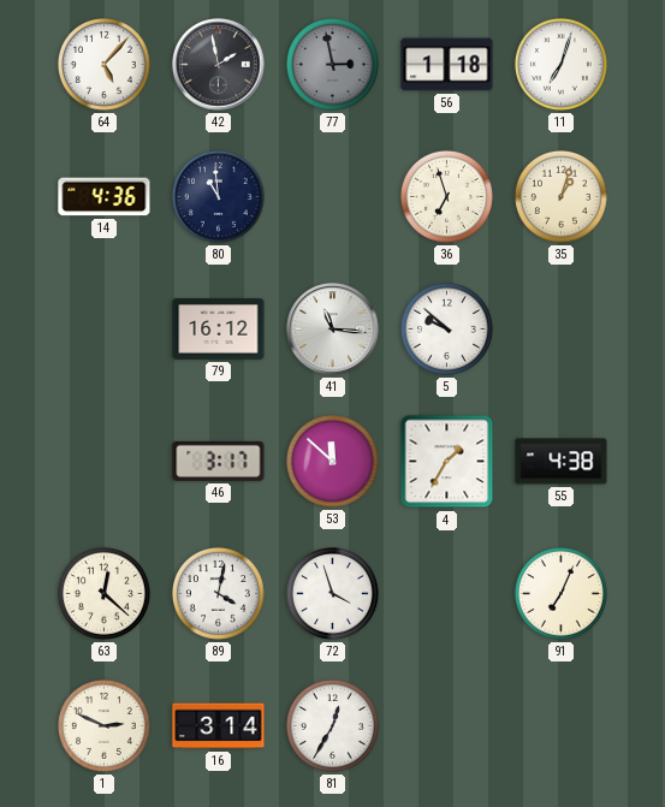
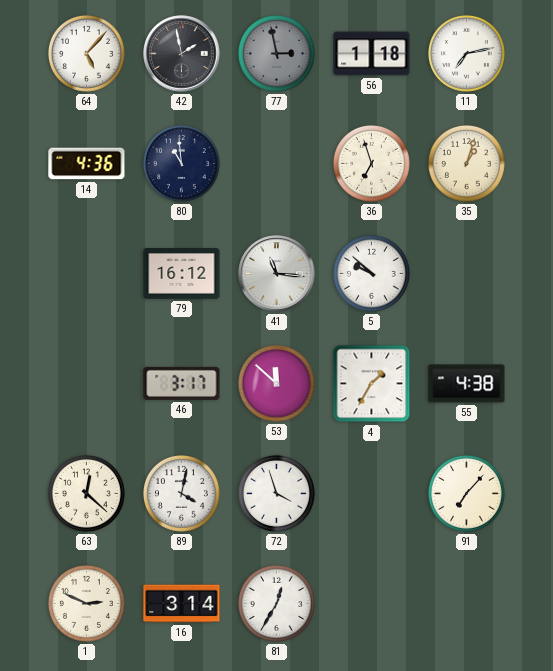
11: 7:03 -> 7:13
91: 7:04 -> 7:07
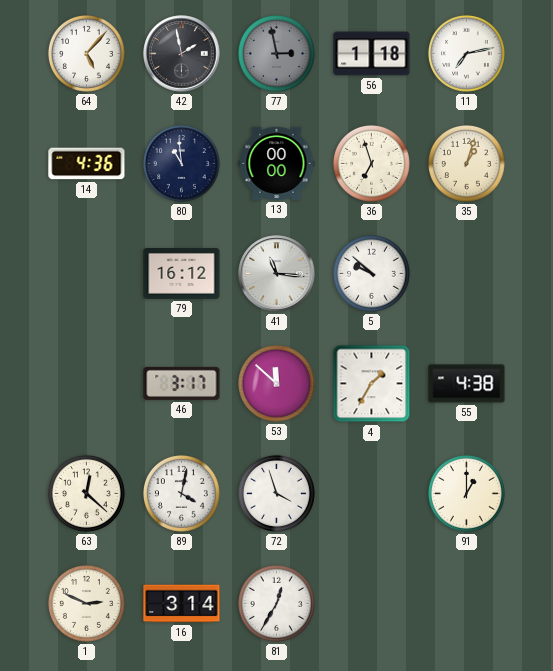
13: none -> 00:00
91: 7:07 -> 1:00
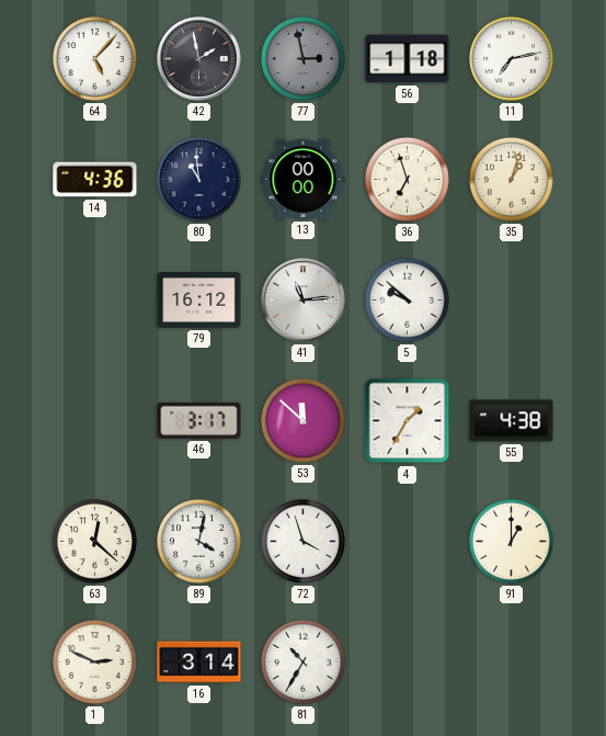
41: 11:16 -> 11:14
81: 12:35 -> 10:35
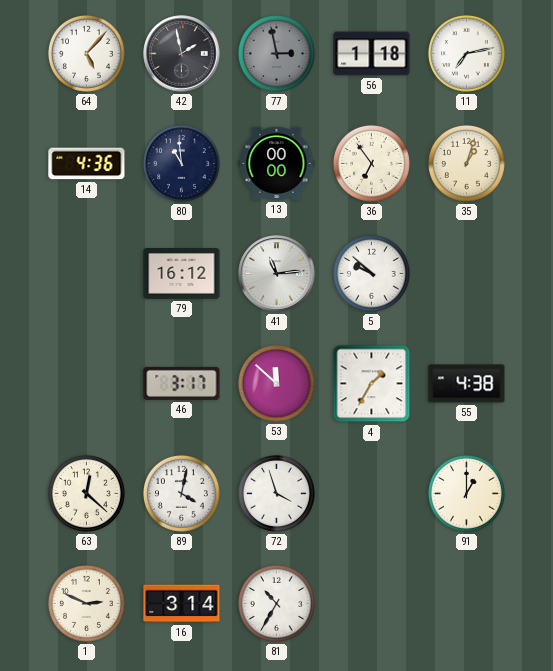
36: 6:57 -> 6:54
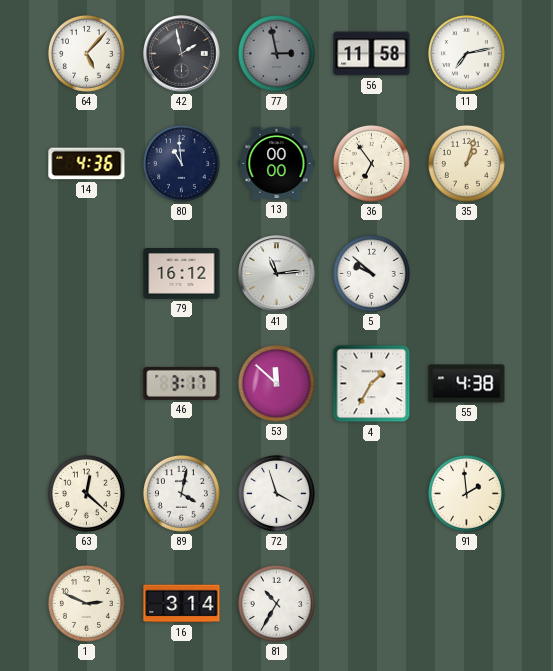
56: 1:18 -> 11:58
91: 1:00 -> 1:59
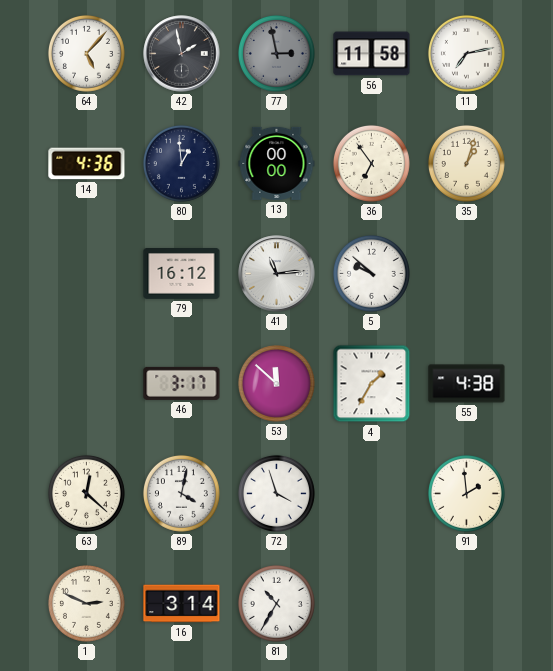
80: 10:59 -> 12:59
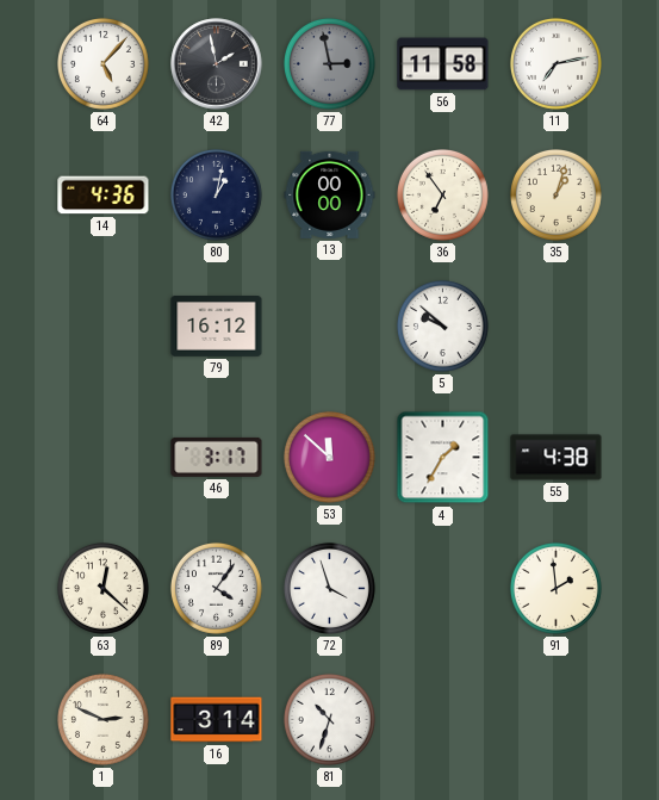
80: 12:59 -> 1:02
41: 11:14 -> none
89: 4:02 -> 4:06
81: 10:35 -> 10:33
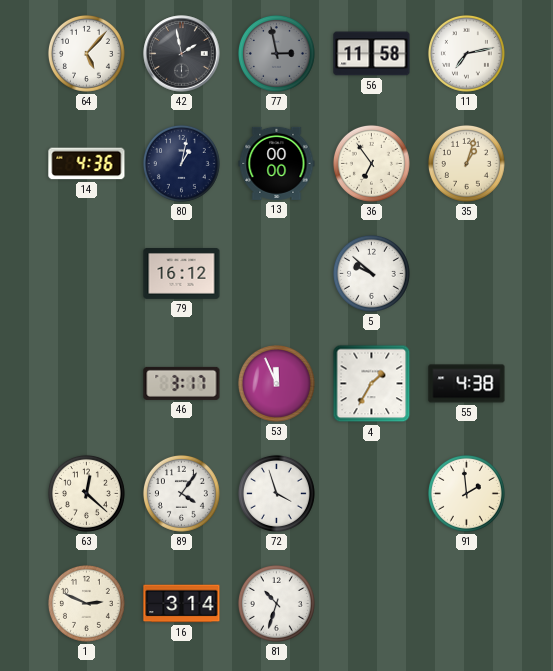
53: 11:52 -> 11:56
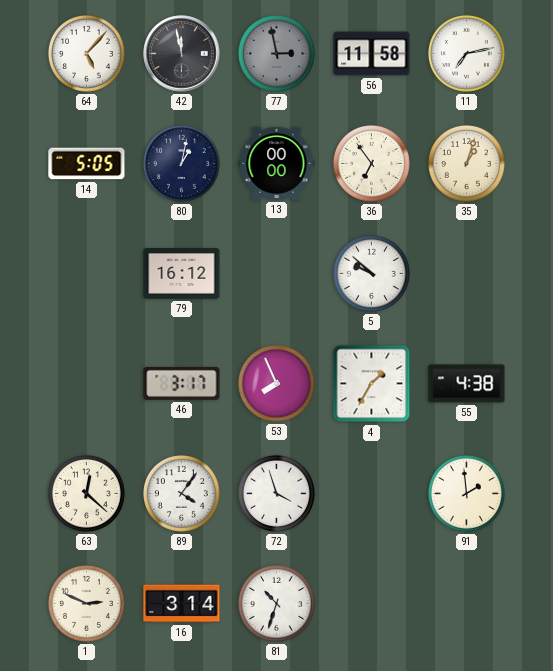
42: 1:58 -> 11:58
14: 4:36 -> 5:05
53: 11:56 -> 7:56
